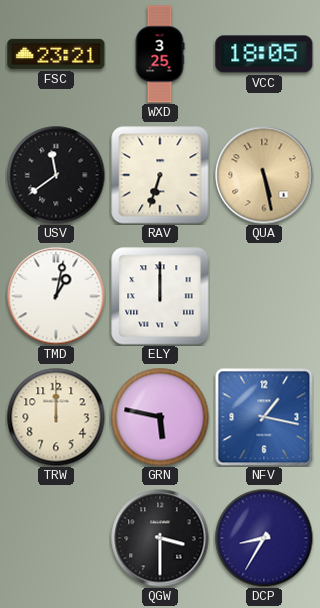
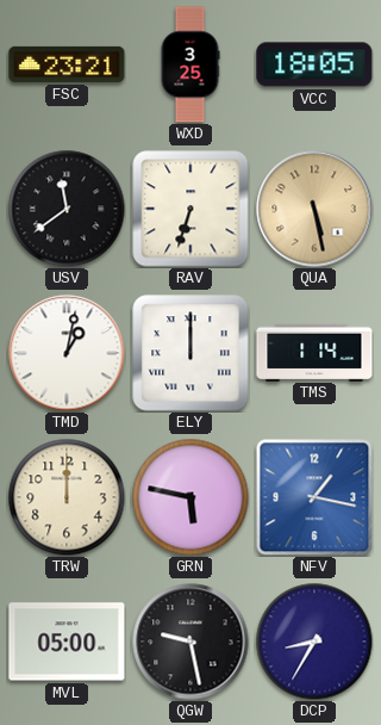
TMS: none -> 1:14
MVL: none -> 05:00
QGW: 3:30 -> 9:28
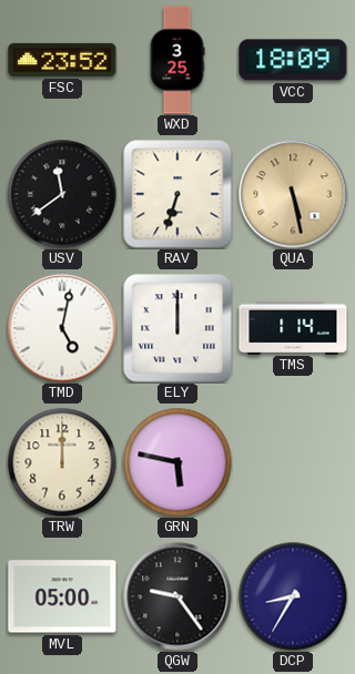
FSC: 23:21 -> 23:52
VCC: 18:05 -> 18:09
TMD: 1:02 -> 5:02
NFV: 1:17 -> none
QGW: 9:28 -> 9:24
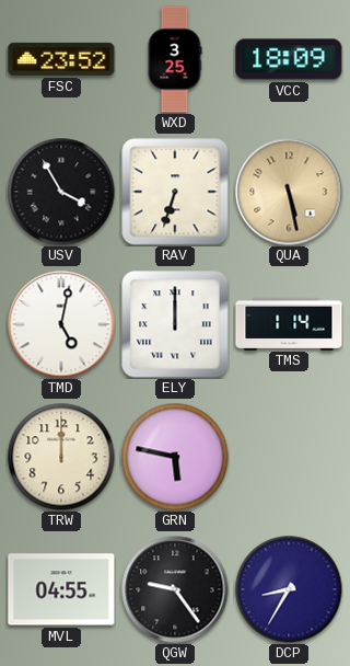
USV: 11:39 -> 3:55
MVL: 05:00 -> 04:55
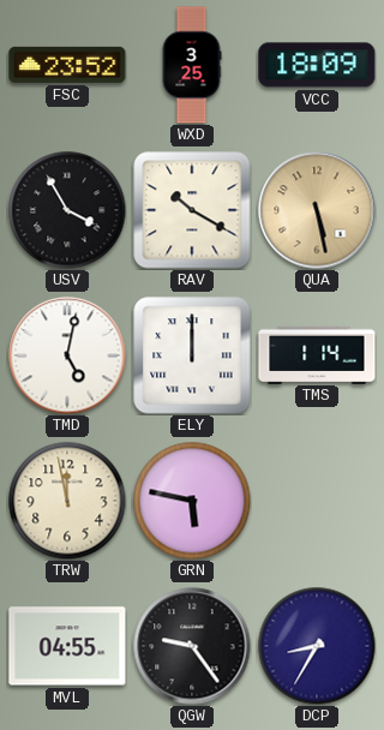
RAV: 6:33 -> 10:20
TRW: 12:00 -> 11:58
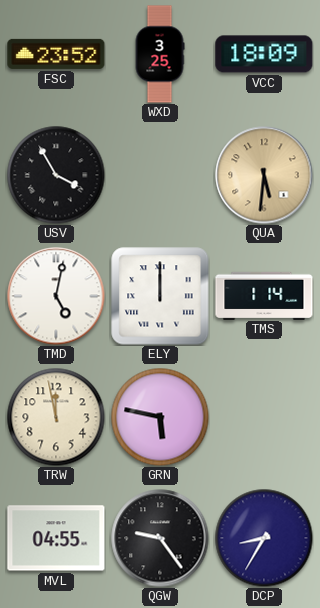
RAV: 10:20 -> none
QUA: 5:28 -> 5:31
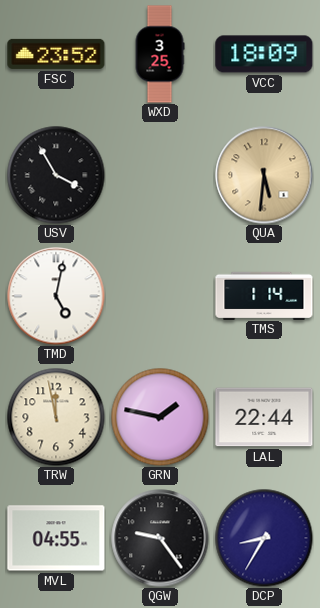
ELY: 12:00 -> none
GRN: 5:47 -> 1:47
LAL: none -> 22:44
